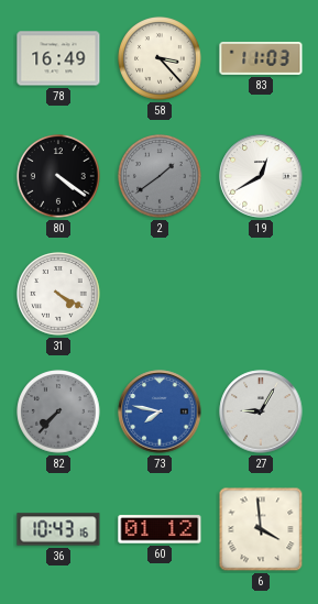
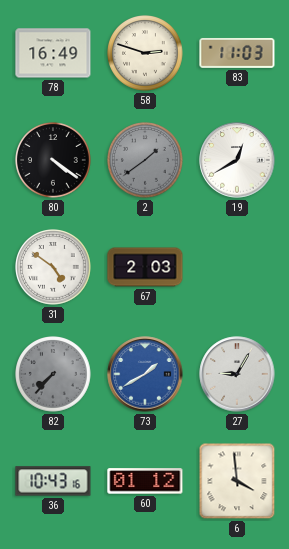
58: 3:23 -> 2:48
31: 4:20 -> 4:51
67: none -> 2:03
73: 7:47 -> 1:40
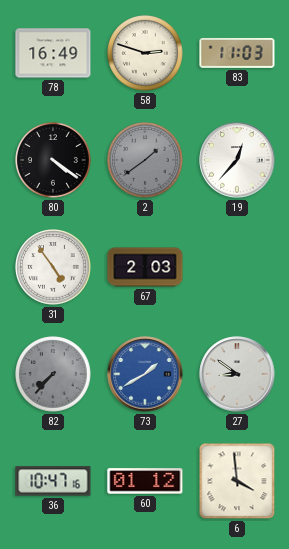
19: 12:40 -> 12:37
31: 4:51 -> 4:54
27: 9:05 -> 8:51
36: 10:43 -> 10:47
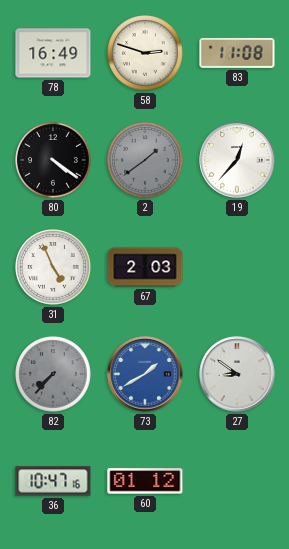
83: 11:03 -> 11:08
31: 4:54 -> 4:56
6: 3:59 -> none
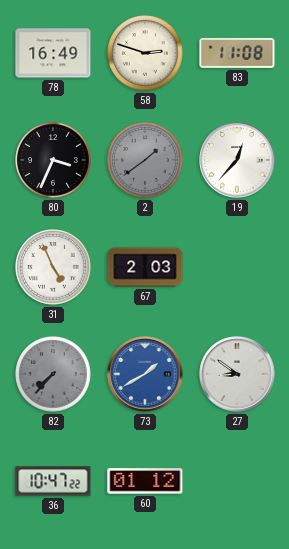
80: 4:21 -> 3:34
36: 10:47:16 -> 10:47:22
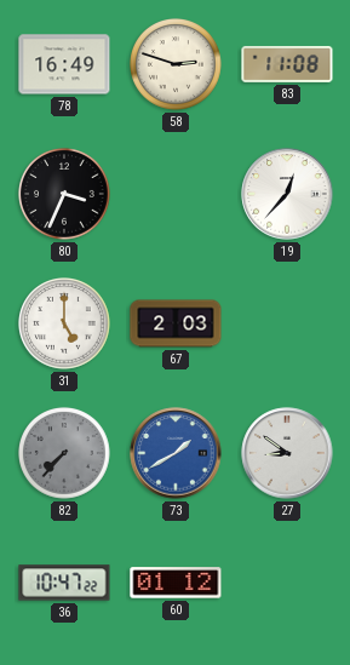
2: 1:39 -> none
31: 4:56 -> 5:00
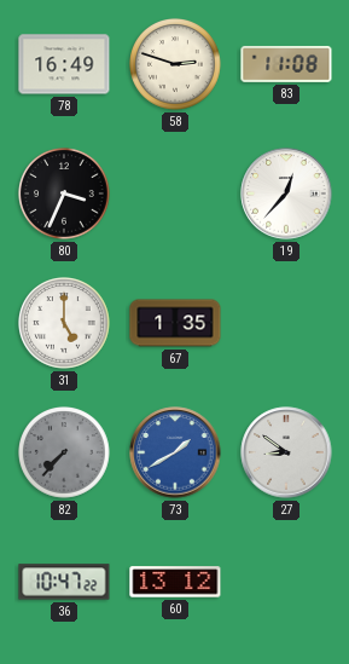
67: 2:03 -> 1:35
60: 01:12 -> 13:12
